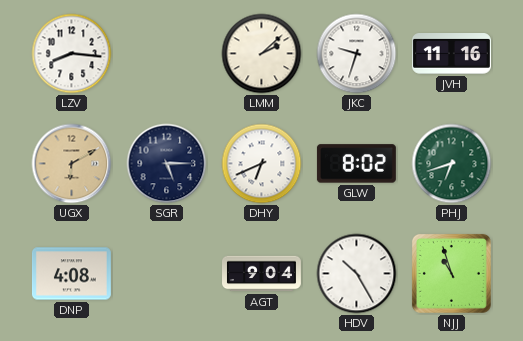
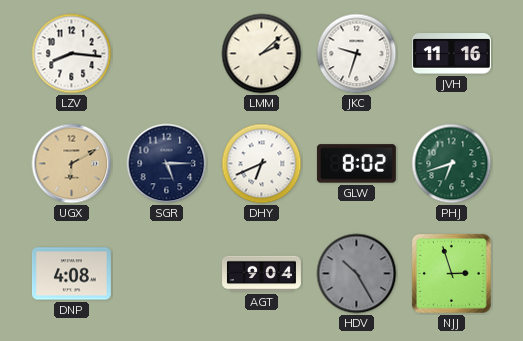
HDV dial: white -> grey
NJJ: 10:57 -> 2:57
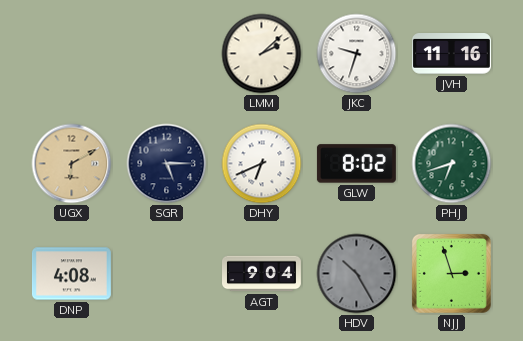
LZV: 8:16 -> none
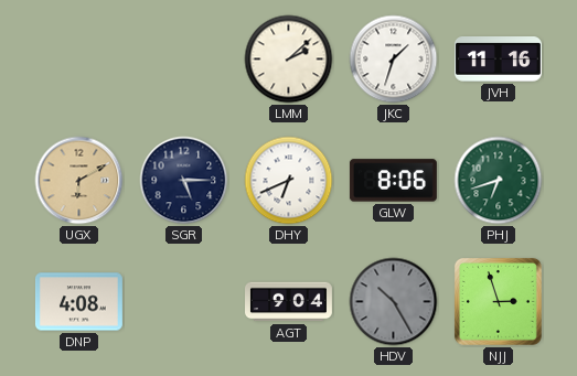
JKC: 9:33 -> 1:33
GLW: 8:02 -> 8:06
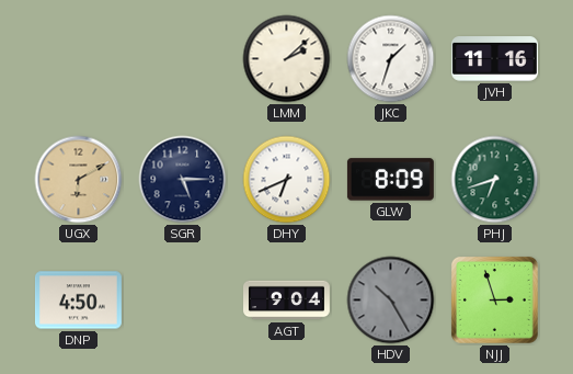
GLW: 8:06 -> 8:09
DNP: 4:08 -> 4:50
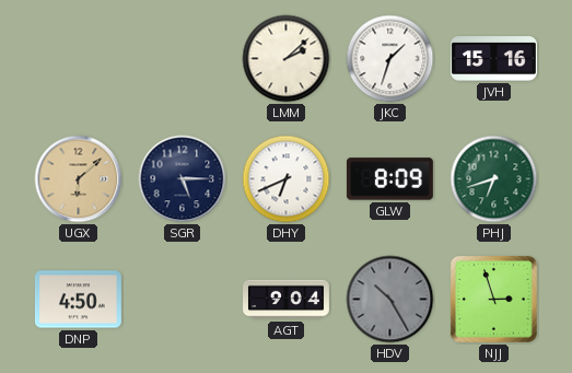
JVH: 11:16 -> 15:16
UGX: 6:10 -> 6:08
